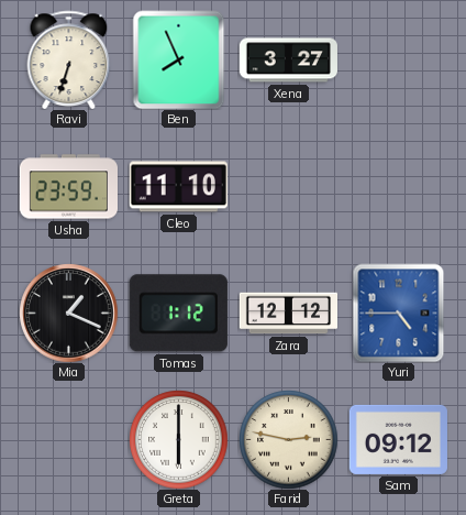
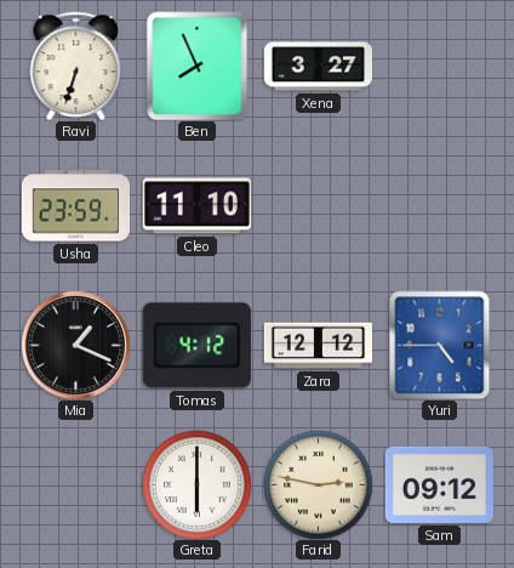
Tomas: 1:12 -> 4:12
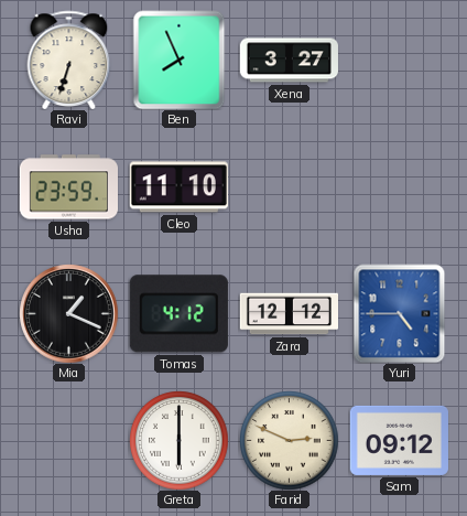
Farid: 2:47 -> 2:49
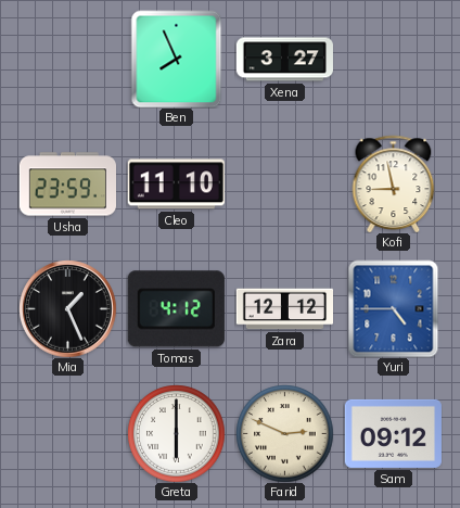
Ravi: 6:33 -> none
Kofi: none -> 8:58
Mia: 1:19 -> 1:26
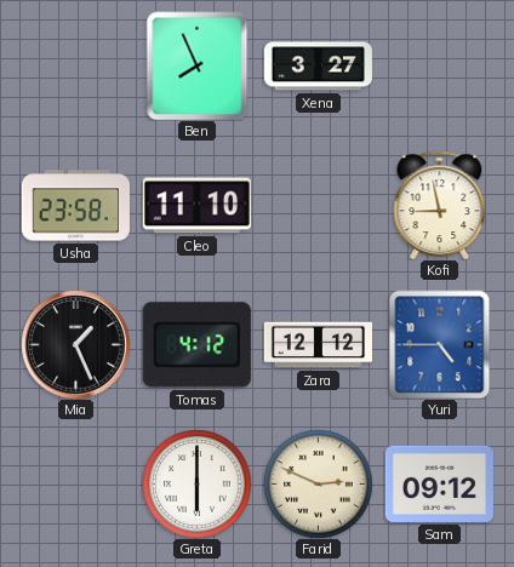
Usha: 23:59 -> 23:58
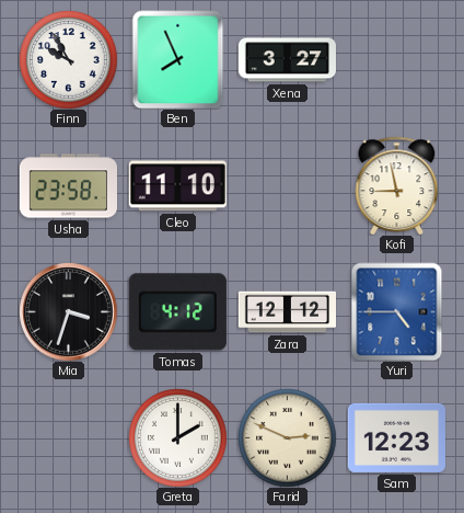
Finn: none -> 9:55
Mia: 1:26 -> 3:33
Greta: 6:00 -> 2:00
Sam: 09:12 -> 12:23
